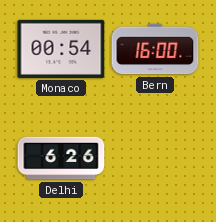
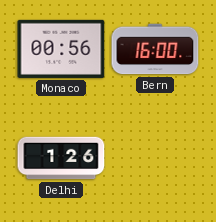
Monaco: 00:54 -> 00:56
Delhi: 6:26 -> 1:26
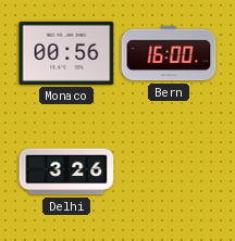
Delhi: 1:26 -> 3:26
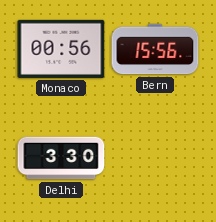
Bern: 16:00 -> 15:56
Delhi: 3:26 -> 3:30
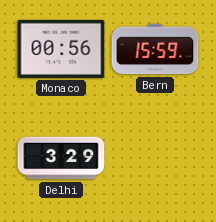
Bern: 15:56 -> 15:59
Delhi: 3:30 -> 3:29
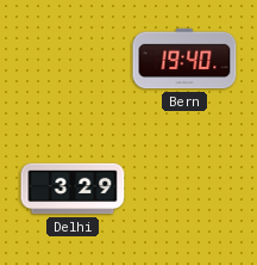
Monaco: 00:56 -> none
Bern: 15:59 -> 19:40
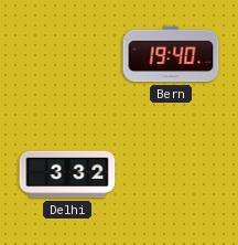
Delhi: 3:29 -> 3:32
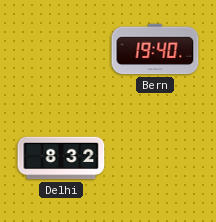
Delhi: 3:32 -> 8:32
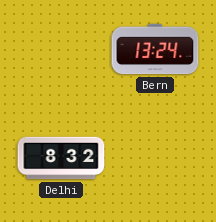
Bern: 19:40 -> 13:24
